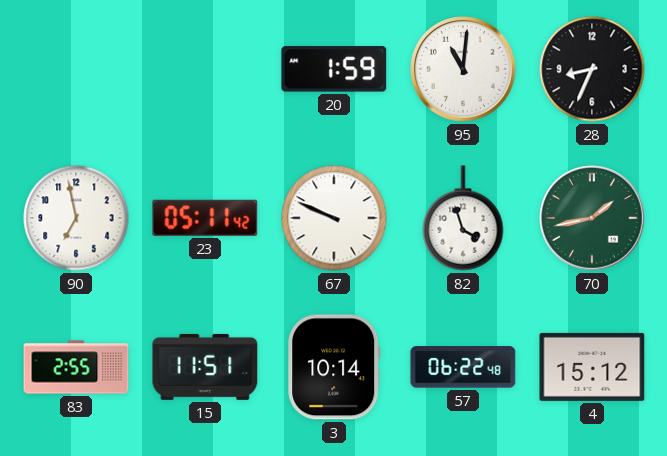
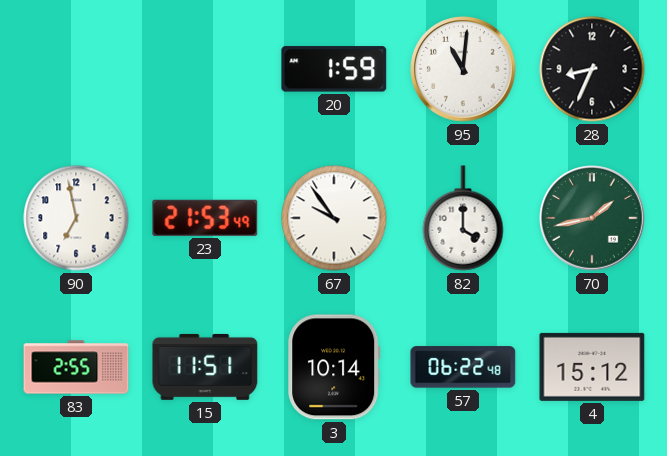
23: 05:11 -> 21:53
67: 9:49 -> 9:54
82: 3:57 -> 4:00
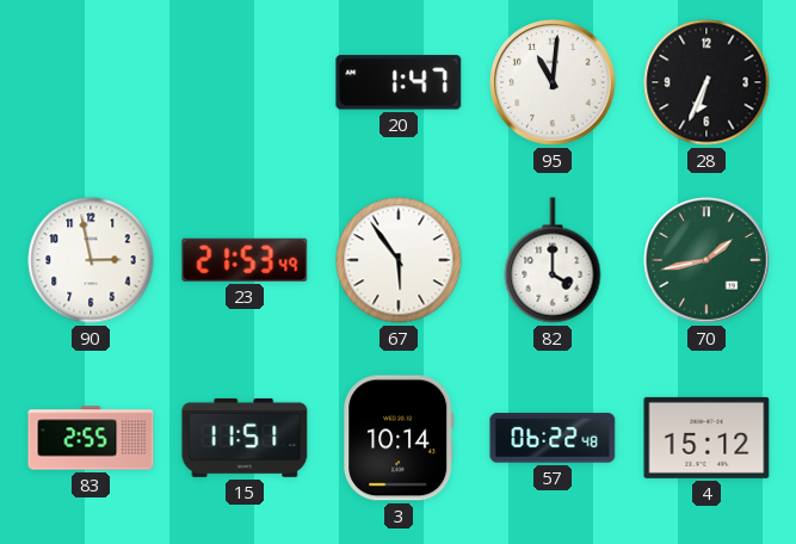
20: 1:59 -> 1:47
28: 8:34 -> 6:34
90: 6:58 -> 2:58
67: 9:54 -> 5:54
